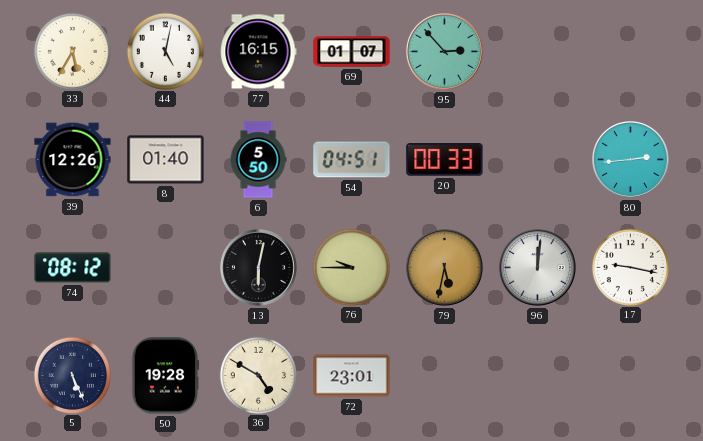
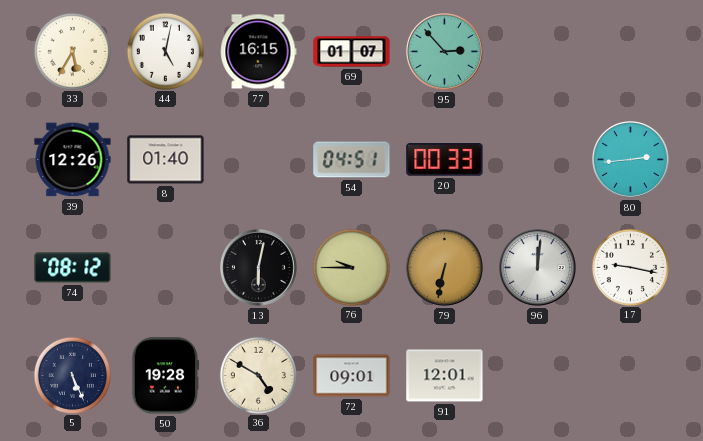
6: 5:50 -> none
79: 5:32 -> 6:32
72: 23:01 -> 09:01
91: none -> 12:01
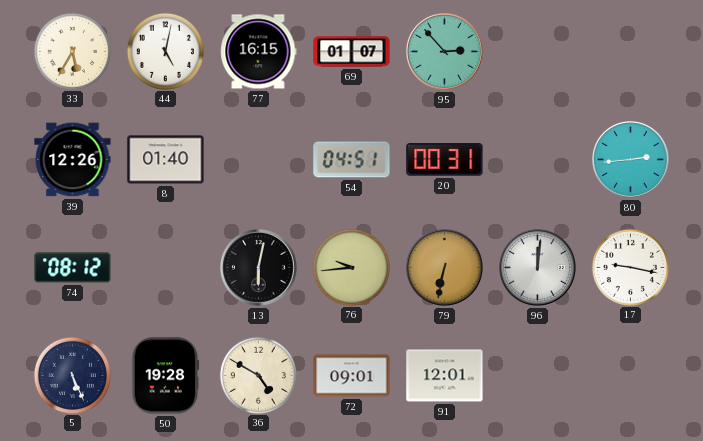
20: 00:33 -> 00:31
76: 9:45 -> 9:44
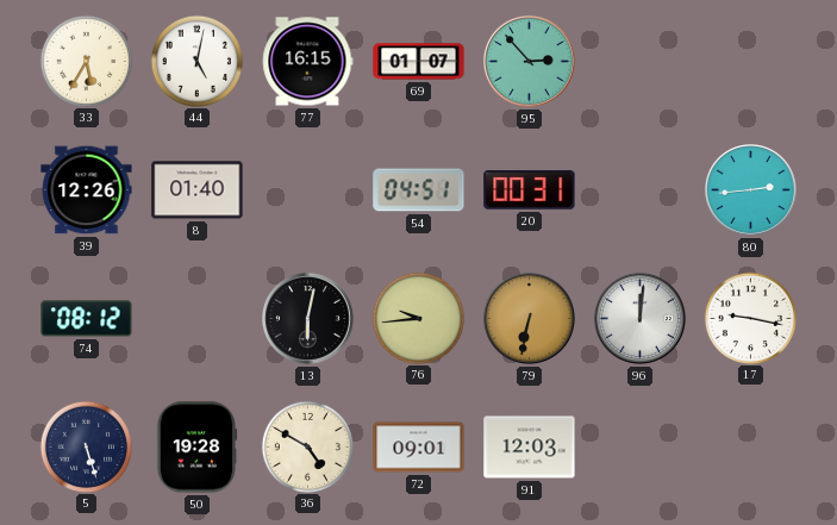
5: 5:26 -> 5:27
91: 12:01 -> 12:03
